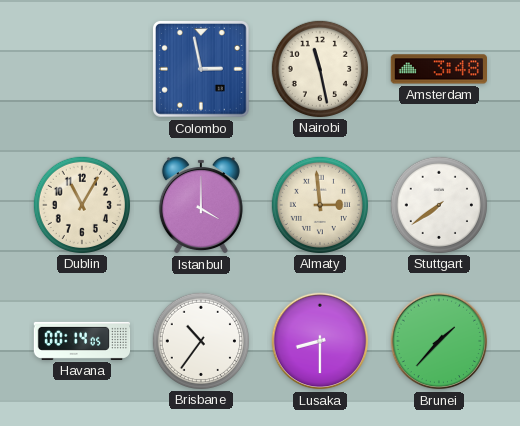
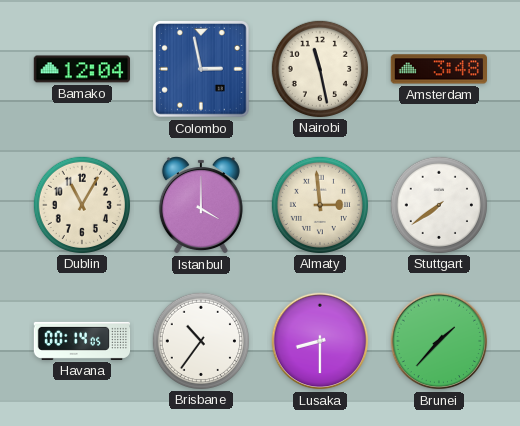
Bamako: none -> 12:04
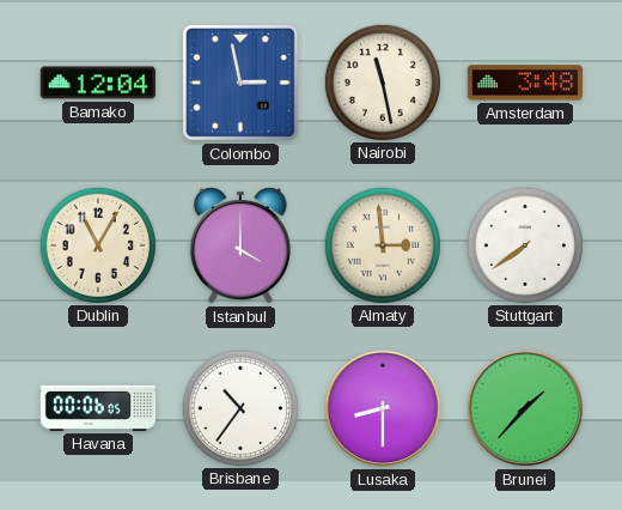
Havana: 00:14 -> 00:06
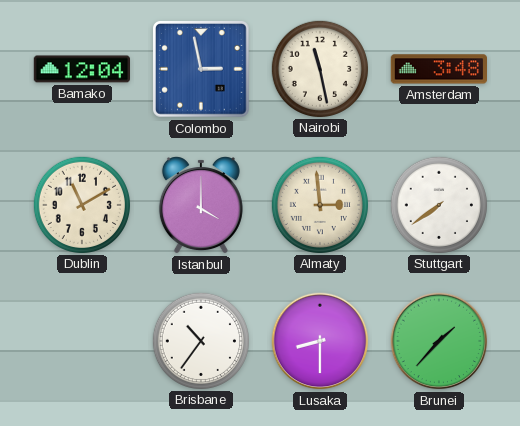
Dublin: 11:05 -> 11:10
Havana: 00:06 -> none
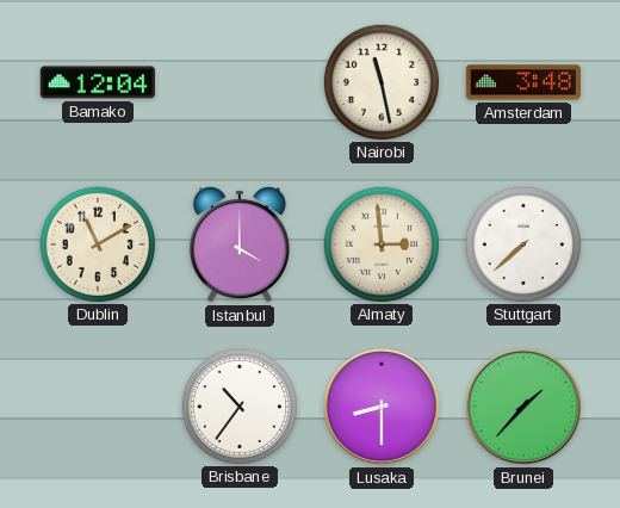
Colombo: 2:58 -> none
Stuttgart: 7:39 -> 7:38
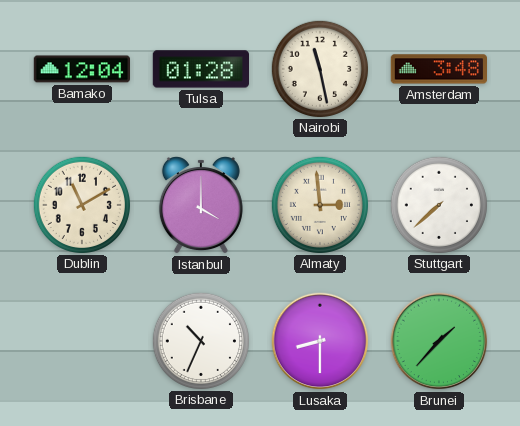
Tulsa: none -> 01:28
Brisbane: 10:36 -> 10:34
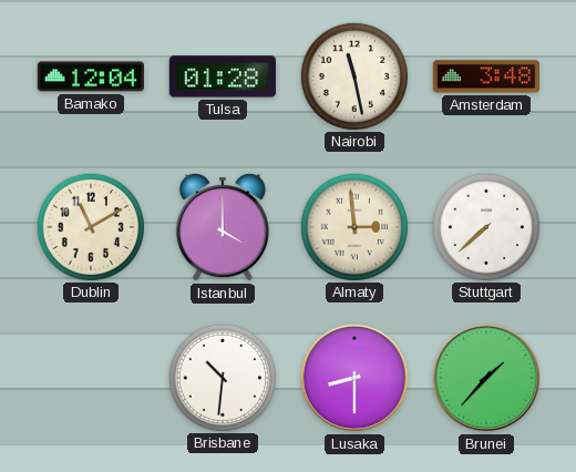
Brisbane: 10:34 -> 10:31
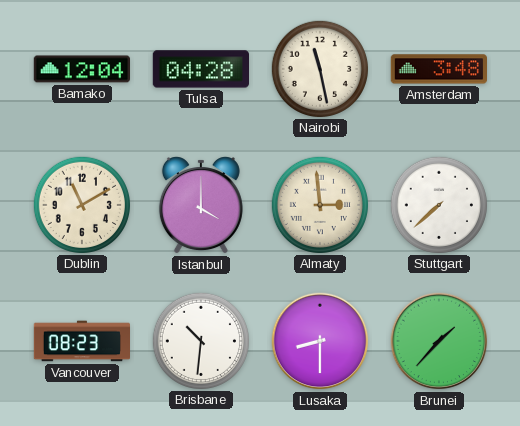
Tulsa: 01:28 -> 04:28
Vancouver: none -> 08:23
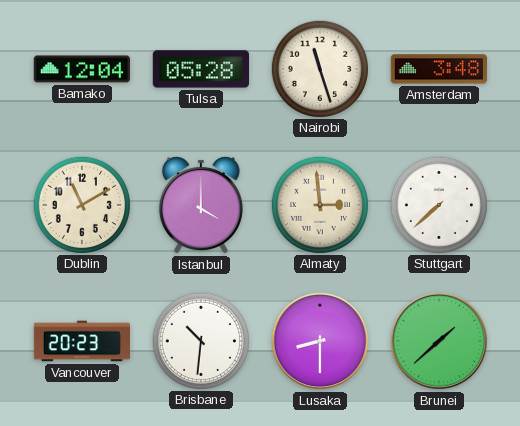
Tulsa: 04:28 -> 05:28
Nairobi: 11:28 -> 11:27
Vancouver: 08:23 -> 20:23
Brunei: 1:37 -> 1:38
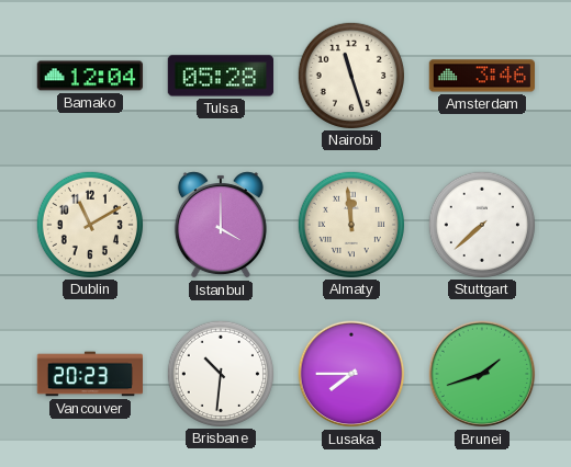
Amsterdam: 3:48 -> 3:46
Almaty: 2:59 -> 11:59
Lusaka: 8:30 -> 7:45
Brunei: 1:38 -> 1:42
